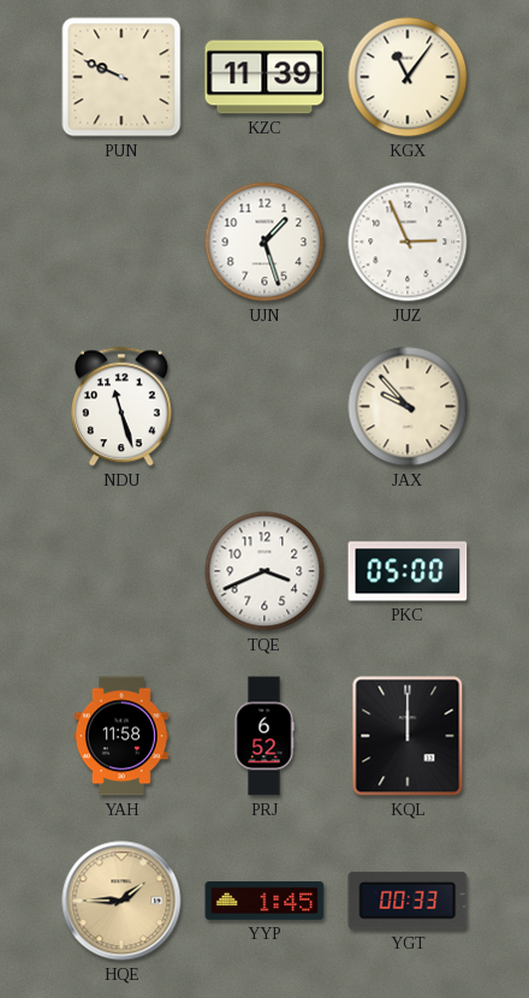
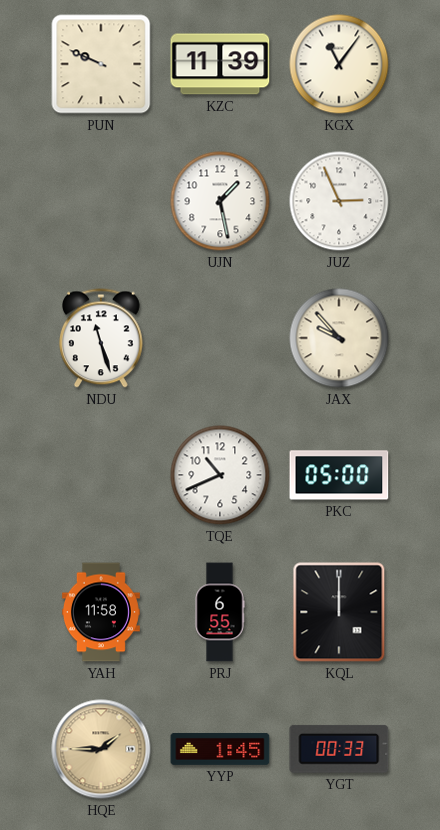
UJN: 1:27 -> 1:28
TQE: 3:41 -> 10:41
PRJ: 6:52 -> 6:55
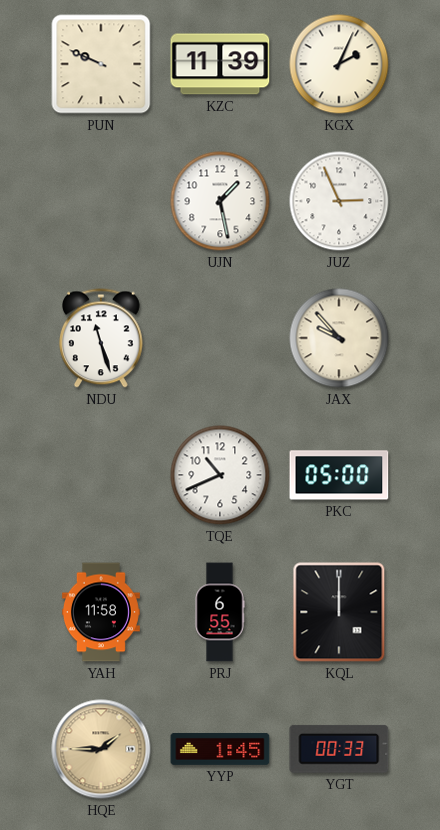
KGX: 11:06 -> 2:04
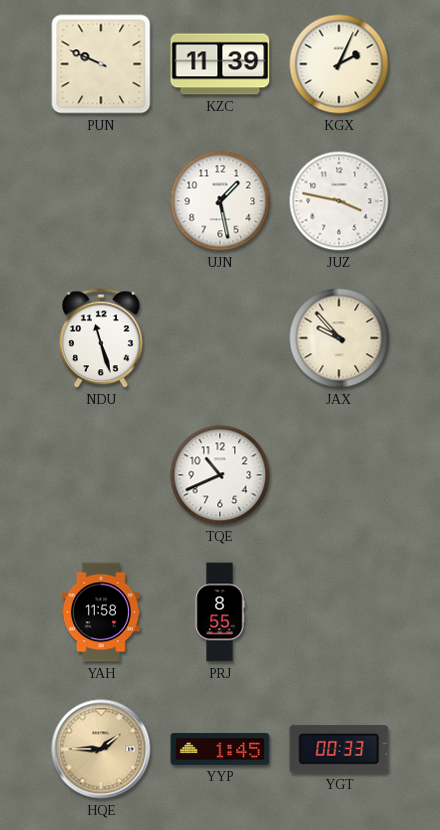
JUZ: 2:56 -> 3:47
PKC: 05:00 -> none
PRJ: 6:55 -> 8:55
KQL: 12:00 -> none
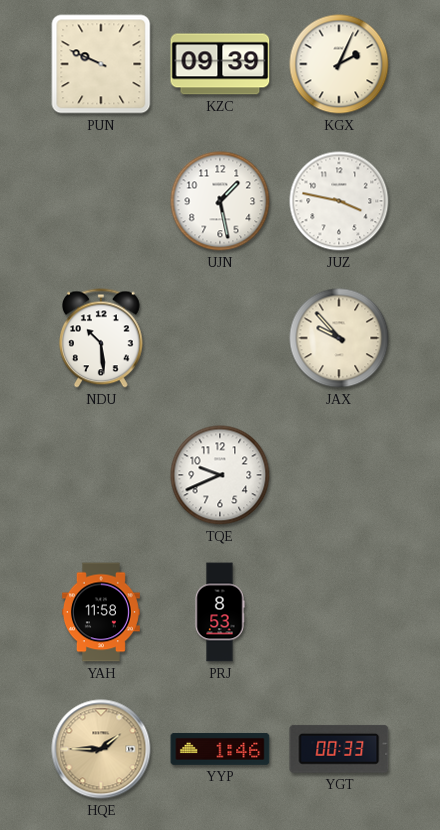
KZC: 11:39 -> 09:39
NDU: 11:27 -> 10:29
TQE: 10:41 -> 9:41
PRJ: 8:55 -> 8:53
YYP: 1:45 -> 1:46
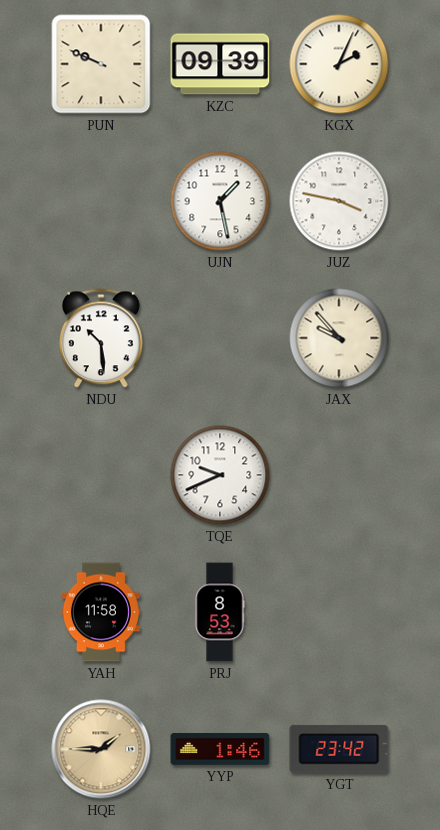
YGT: 00:33 -> 23:42
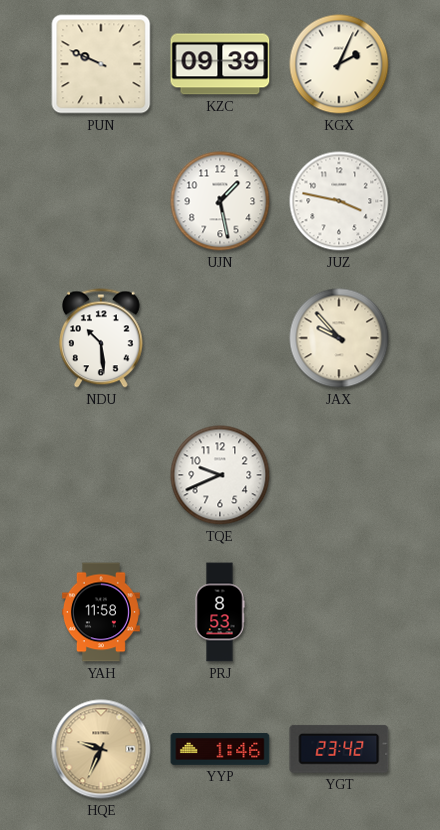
HQE: 1:45 -> 9:34
